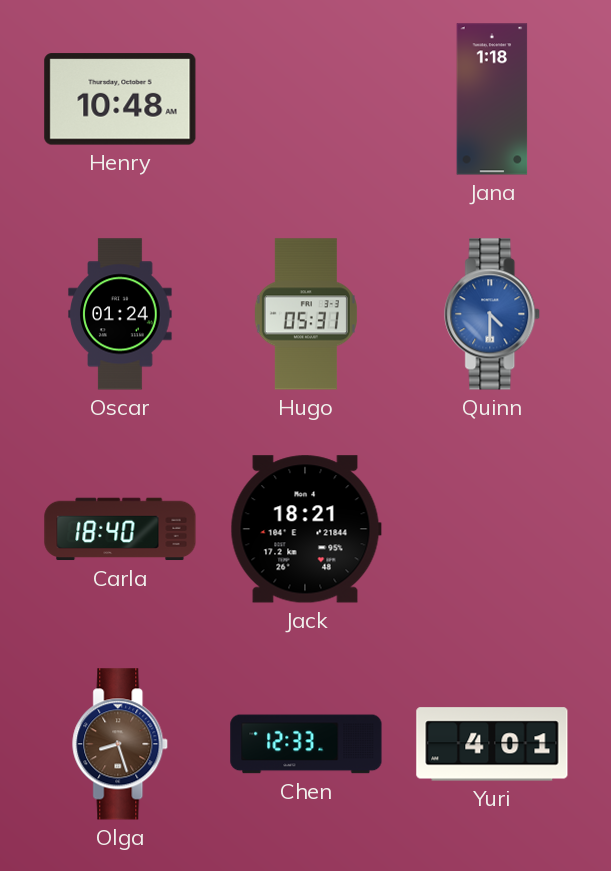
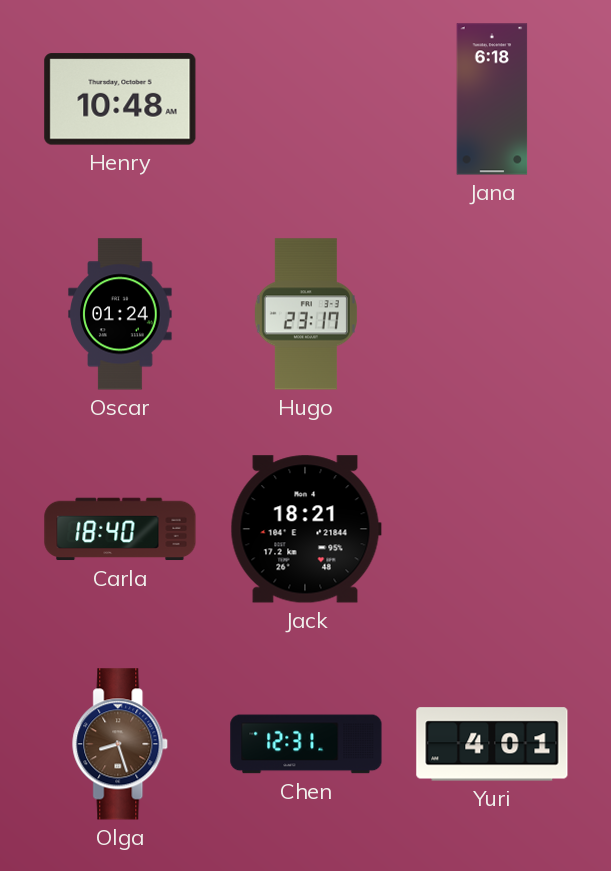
Jana: 1:18 -> 6:18
Hugo: 05:31 -> 23:17
Quinn: 4:30 -> none
Chen: 12:33 -> 12:31
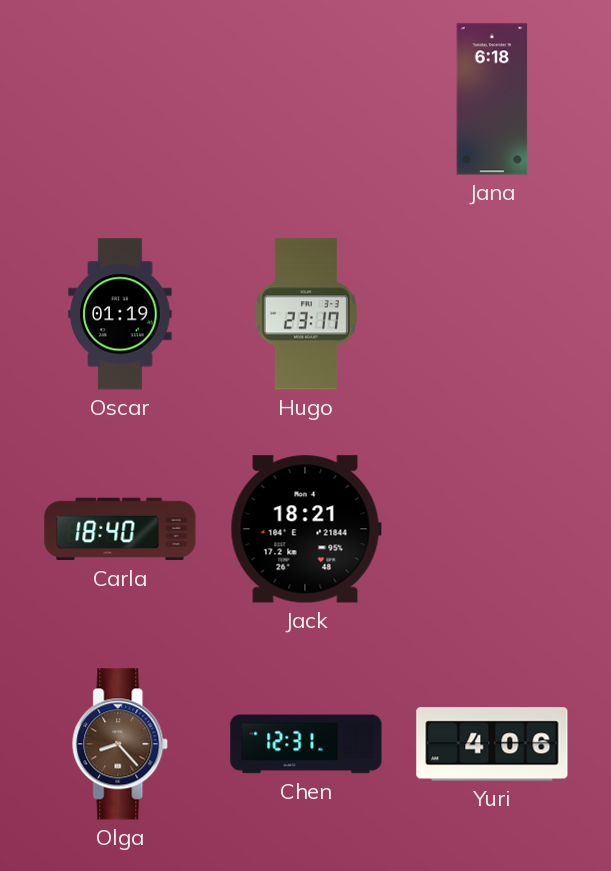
Henry: 10:48 -> none
Oscar: 01:24 -> 01:19
Olga: 8:27 -> 8:23
Yuri: 4:01 -> 4:06
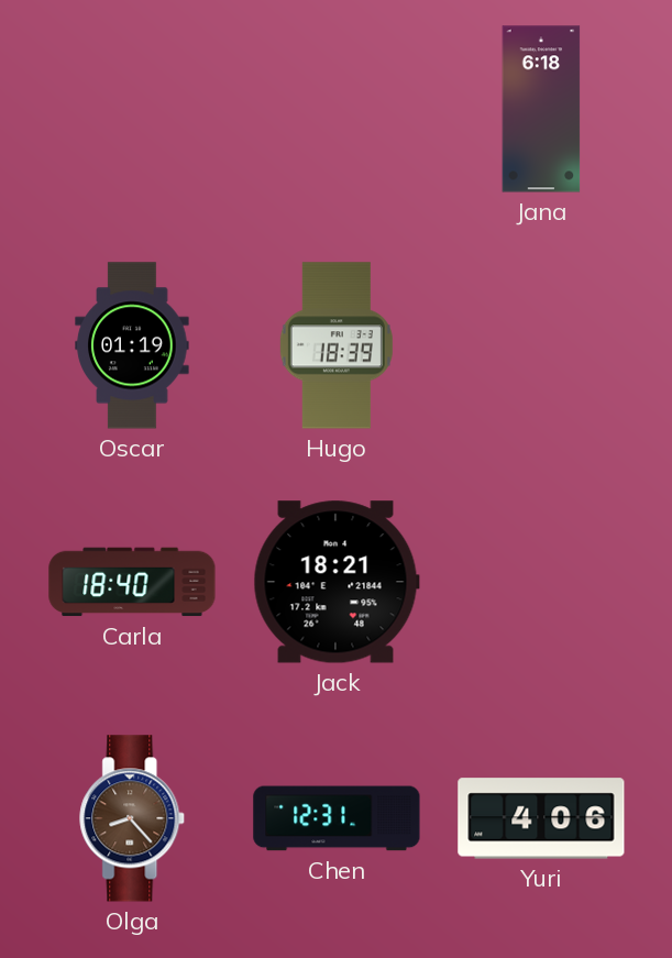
Hugo: 23:17 -> 18:39
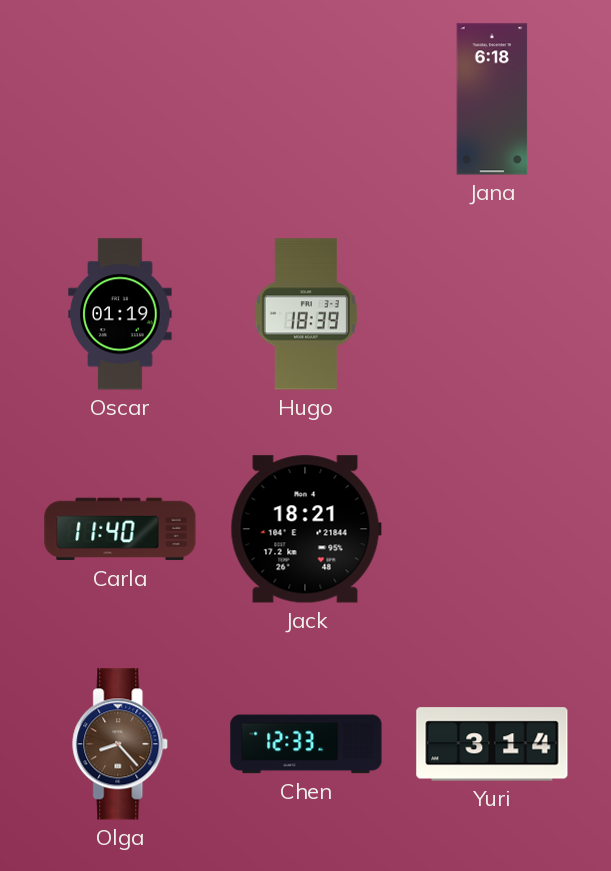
Carla: 18:40 -> 11:40
Chen: 12:31 -> 12:33
Yuri: 4:06 -> 3:14
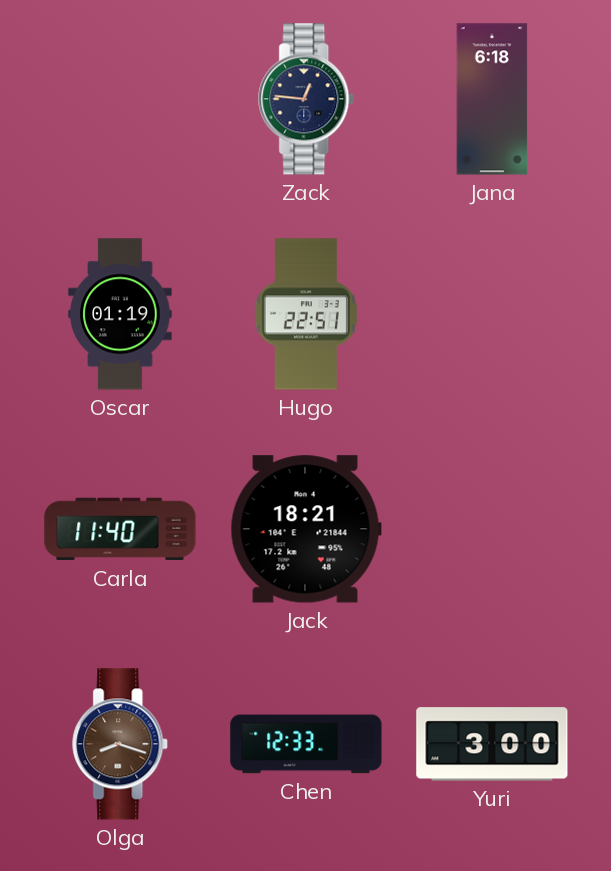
Zack: none -> 12:46
Hugo: 18:39 -> 22:51
Olga: 8:23 -> 8:18
Yuri: 3:14 -> 3:00
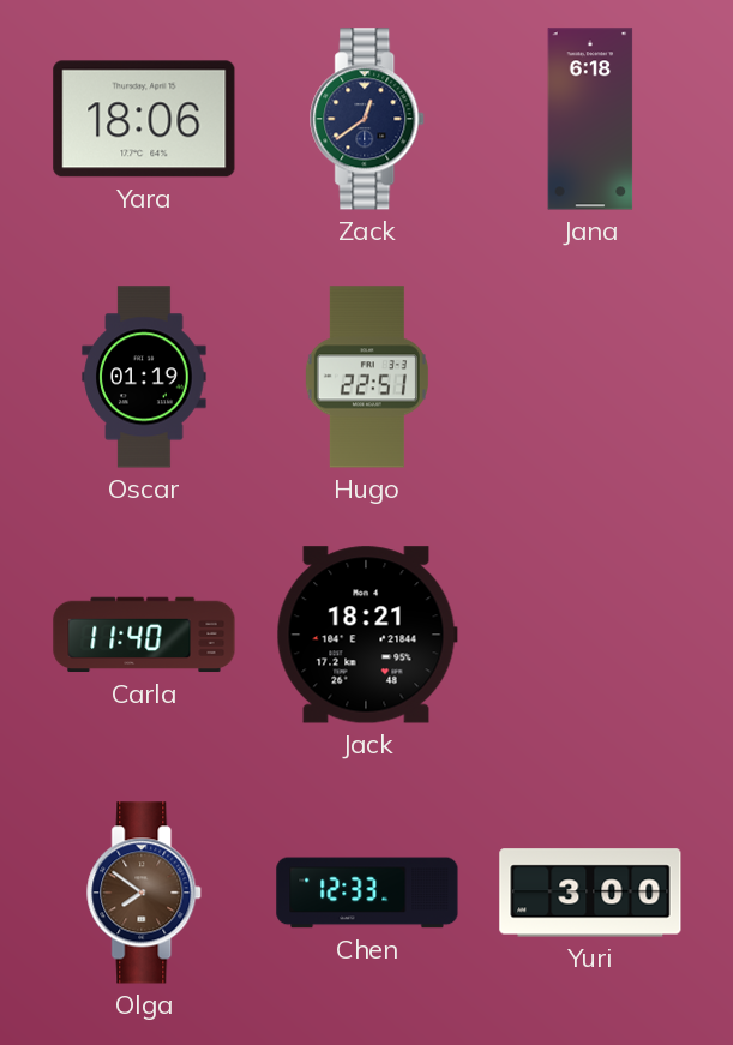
Yara: none -> 18:06
Zack: 12:46 -> 12:39
Olga: 8:18 -> 7:51
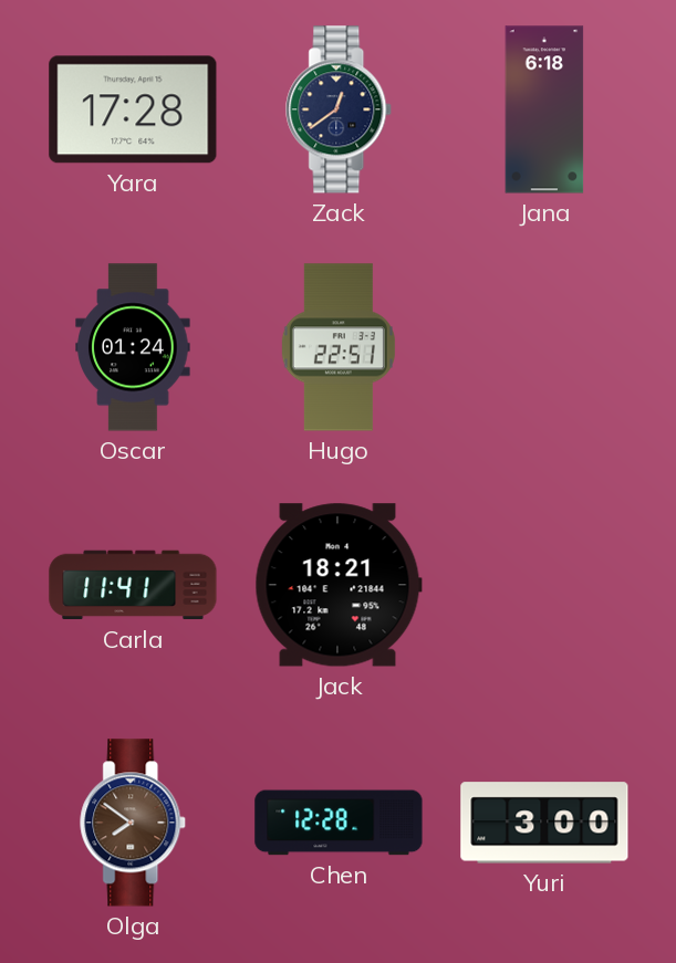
Yara: 18:06 -> 17:28
Oscar: 01:19 -> 01:24
Carla: 11:40 -> 11:41
Chen: 12:33 -> 12:28
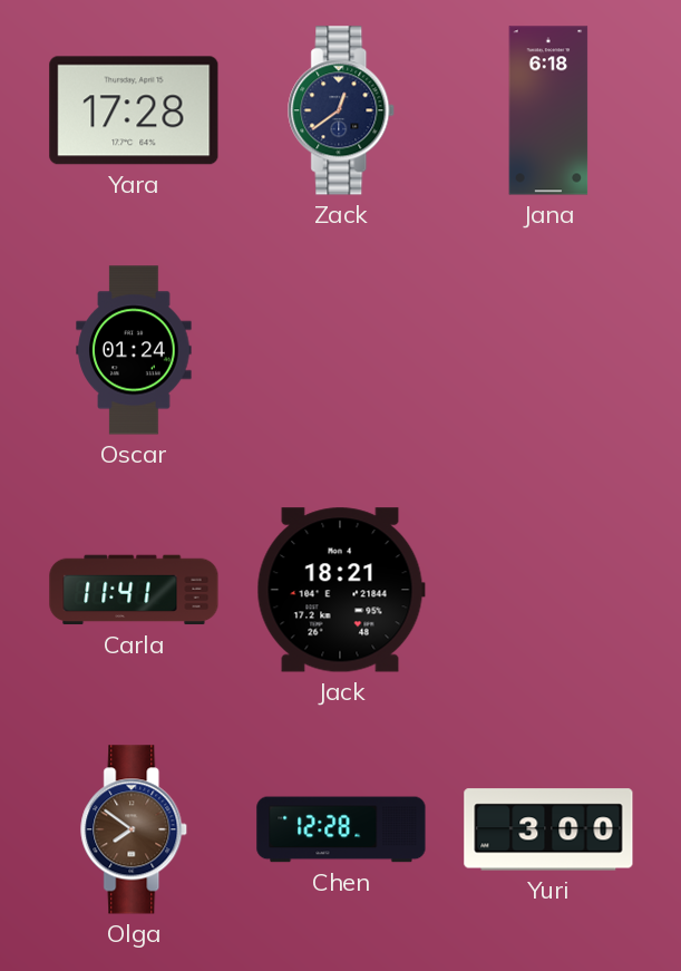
Hugo: 22:51 -> none
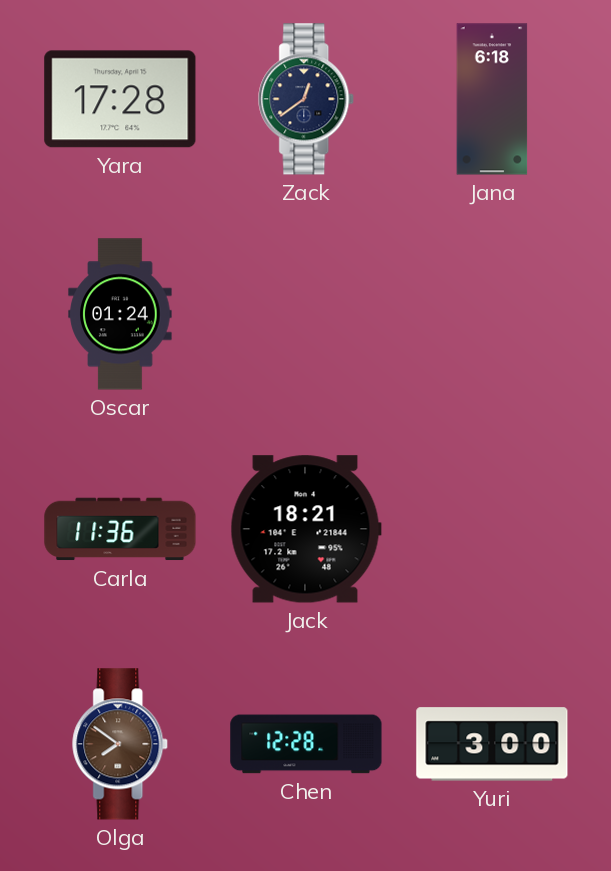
Carla: 11:41 -> 11:36
